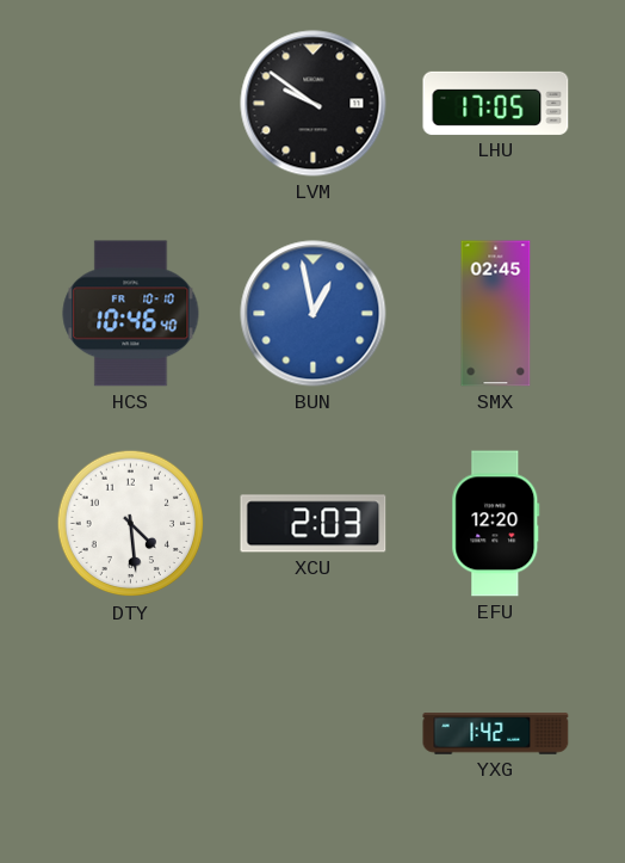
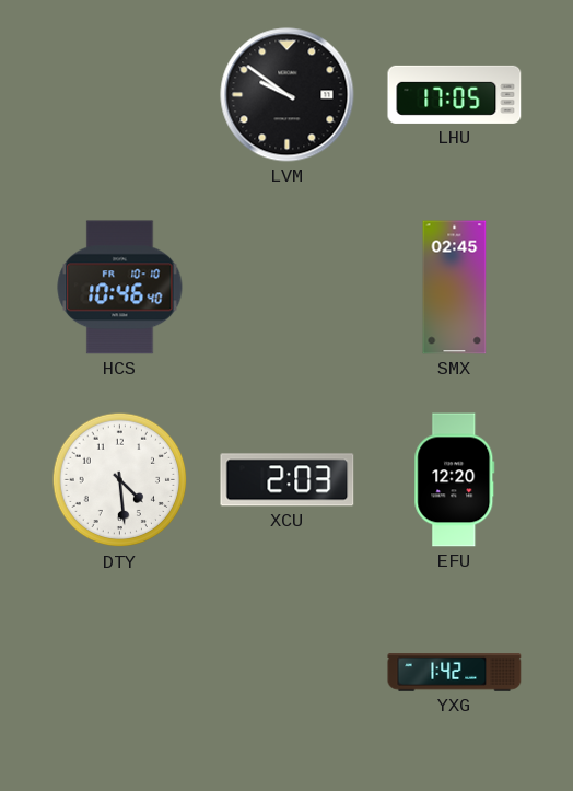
BUN: 12:58 -> none
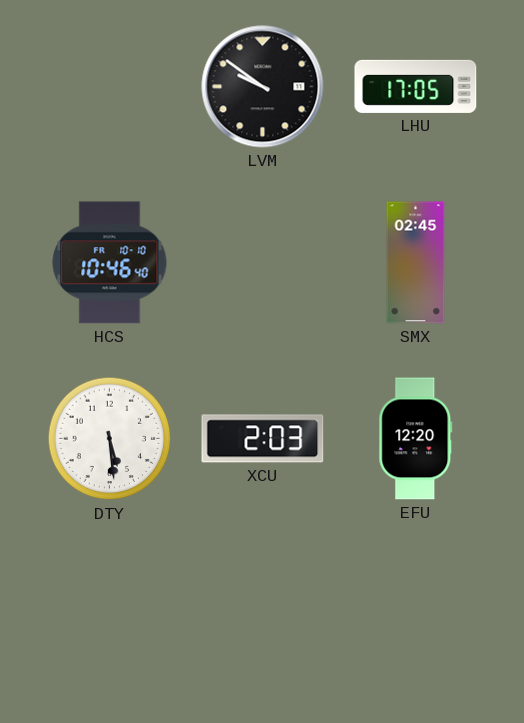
DTY: 4:29 -> 5:29
YXG: 1:42 -> none
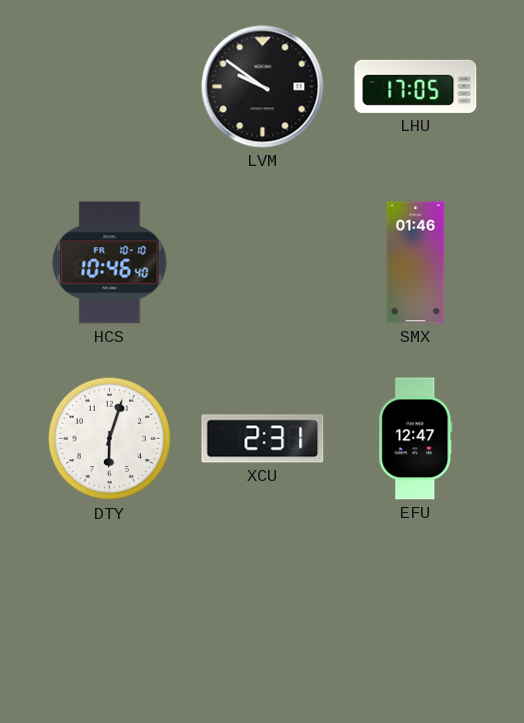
SMX: 02:45 -> 01:46
DTY: 5:29 -> 6:03
XCU: 2:03 -> 2:31
EFU: 12:20 -> 12:47
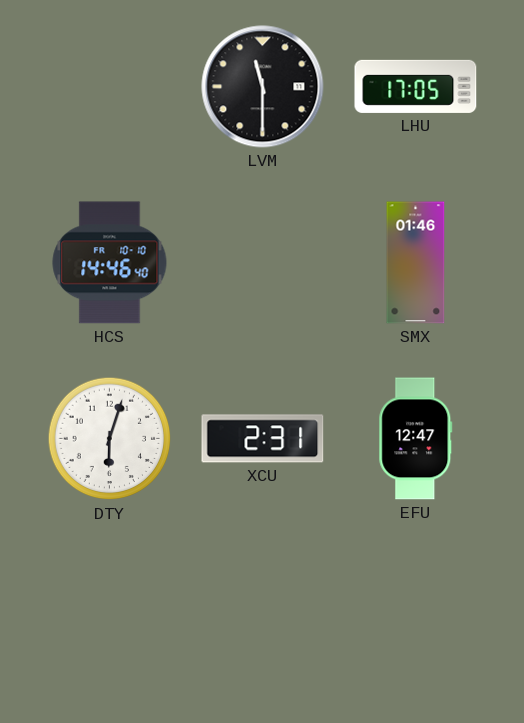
LVM: 9:51 -> 11:30
HCS: 10:46 -> 14:46
